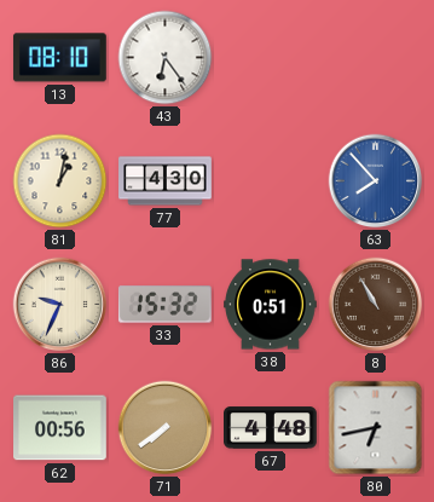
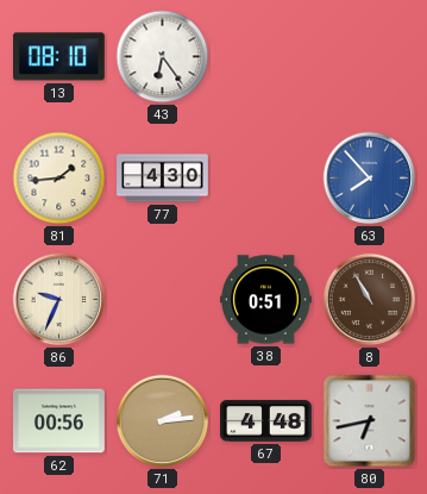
81: 1:02 -> 1:44
33: 15:32 -> none
71: 7:39 -> 2:14
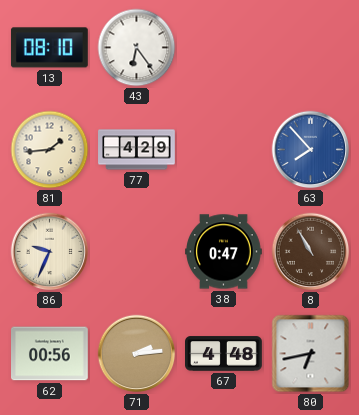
77: 4:30 -> 4:29
38: 0:51 -> 0:47
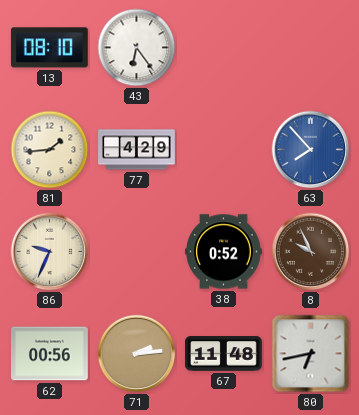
38: 0:47 -> 0:52
8: 10:55 -> 9:56
67: 4:48 -> 11:48
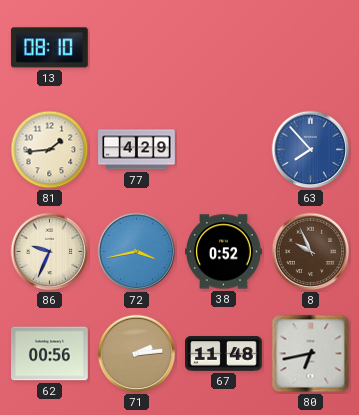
43: 6:24 -> none
72: none -> 3:43
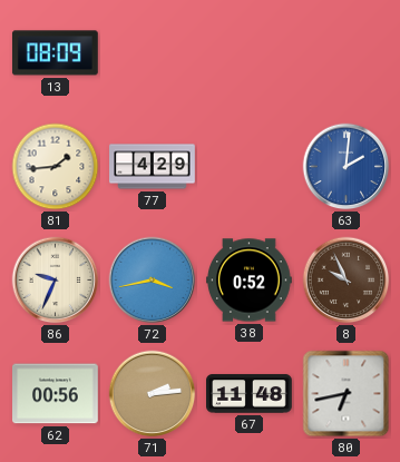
13: 08:10 -> 08:09
63: 7:53 -> 2:01
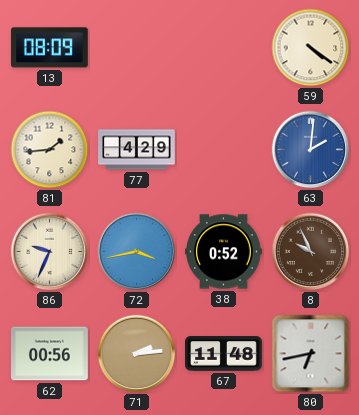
59: none -> 4:21
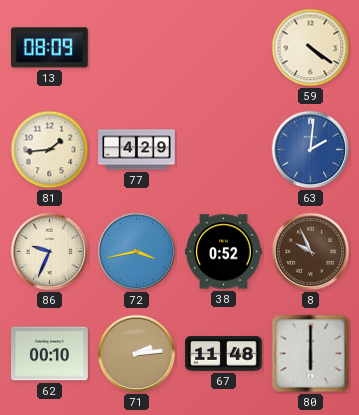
62: 00:56 -> 00:10
80: 6:43 -> 6:00
